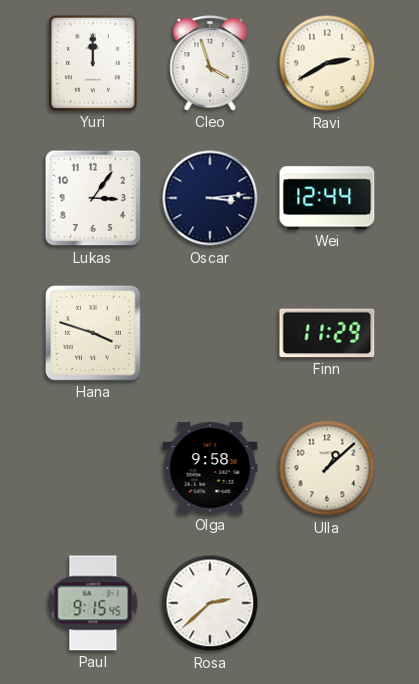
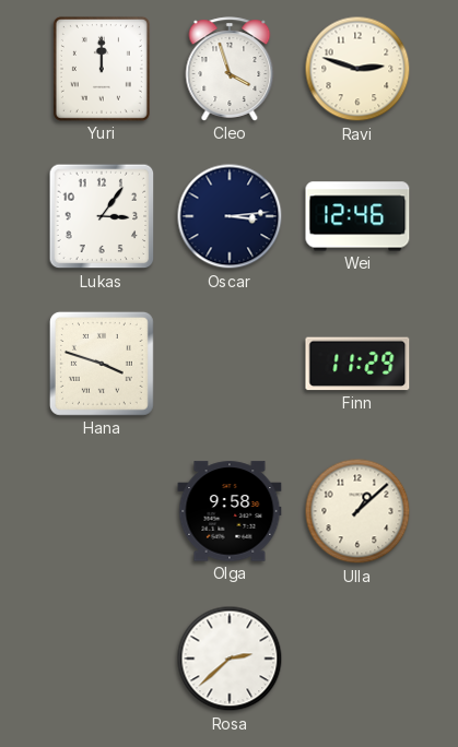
Ravi: 2:40 -> 2:48
Wei: 12:44 -> 12:46
Paul: 9:15 -> none
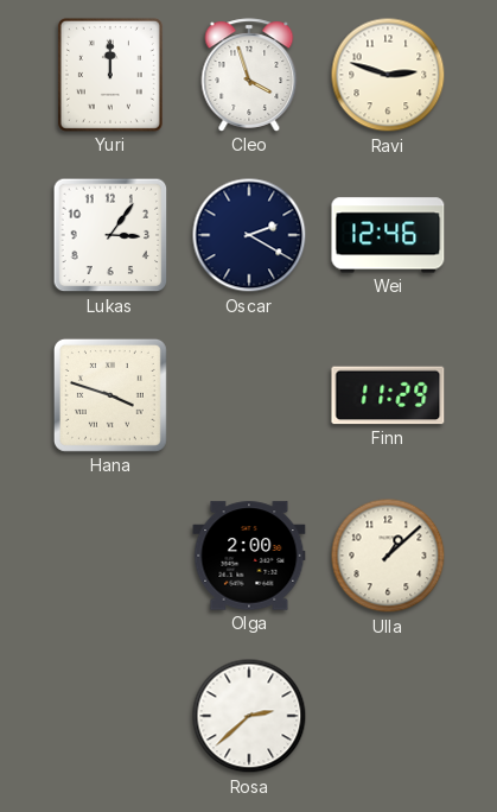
Oscar: 3:14 -> 2:20
Olga: 9:58 -> 2:00
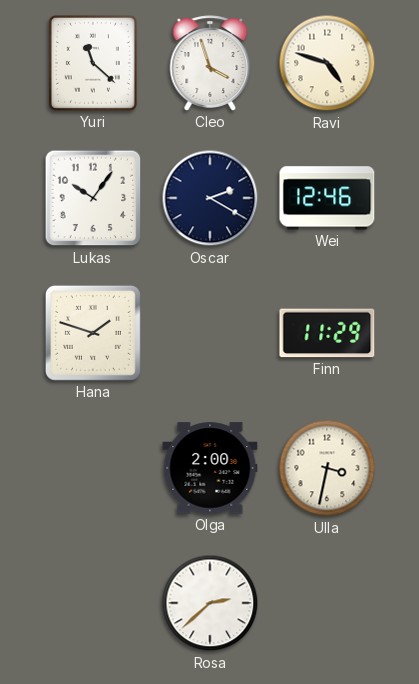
Yuri: 12:00 -> 11:22
Ravi: 2:48 -> 4:48
Lukas: 3:06 -> 10:06
Hana: 3:48 -> 1:48
Ulla: 1:08 -> 3:32
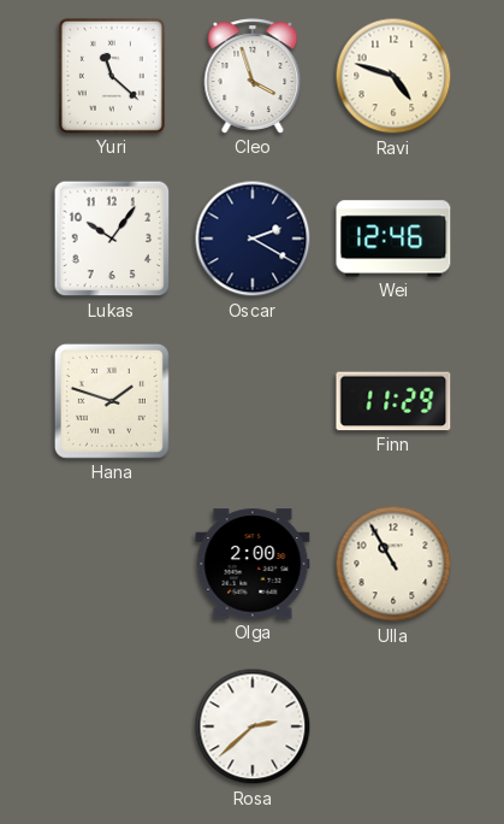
Ulla: 3:32 -> 10:55
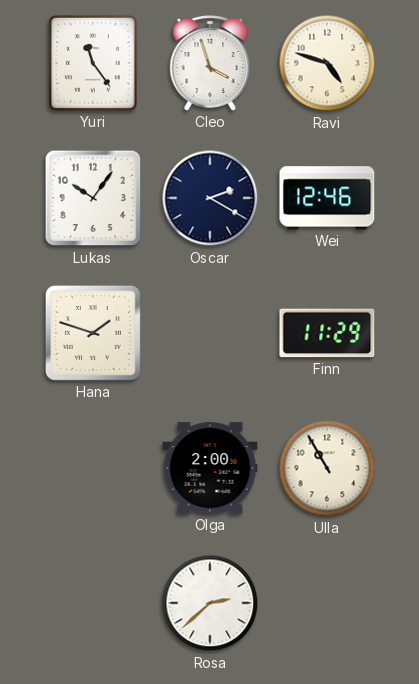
Yuri: 11:22 -> 11:24
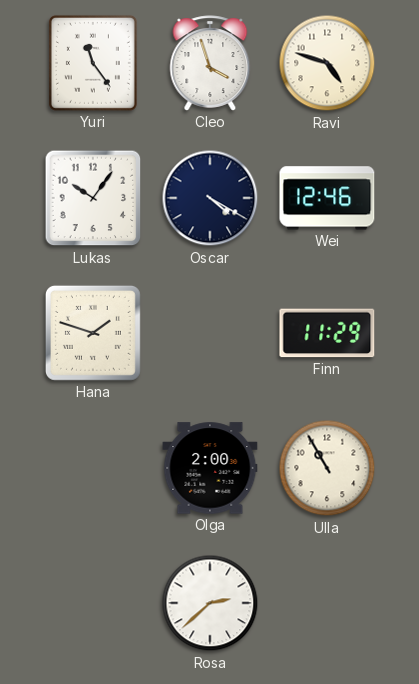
Oscar: 2:20 -> 4:20
